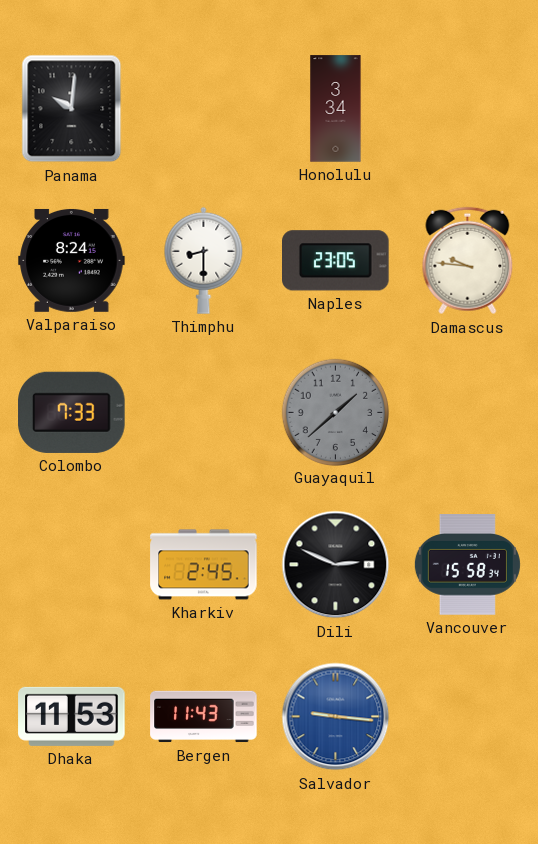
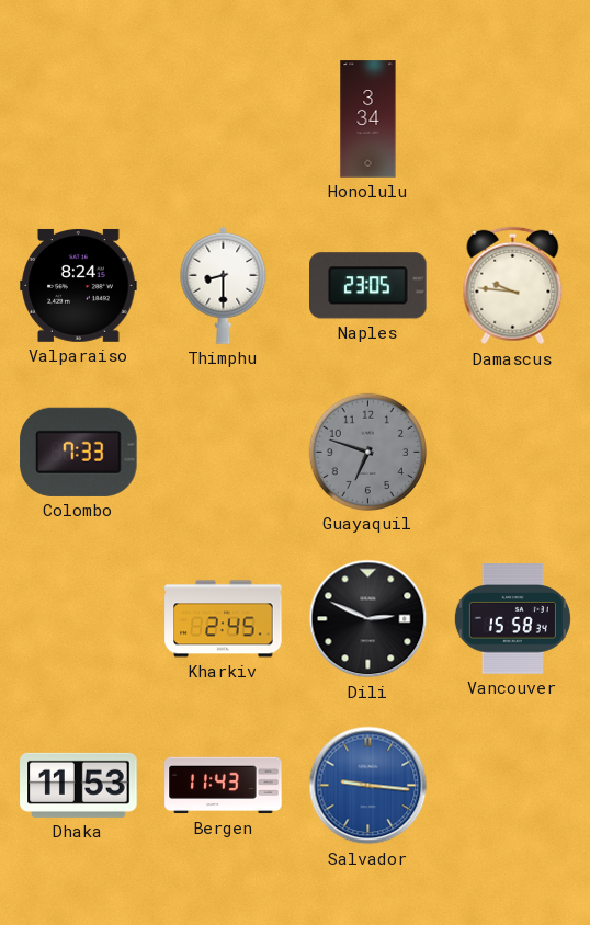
Panama: 10:01 -> none
Guayaquil: 1:38 -> 6:48
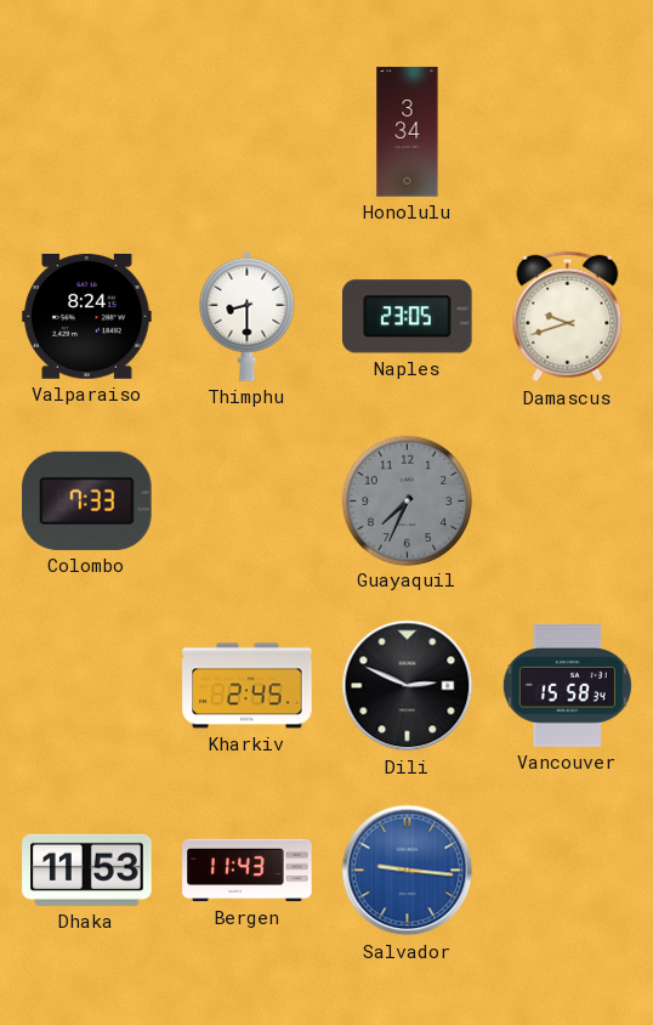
Damascus: 9:46 -> 9:42
Guayaquil: 6:48 -> 7:34
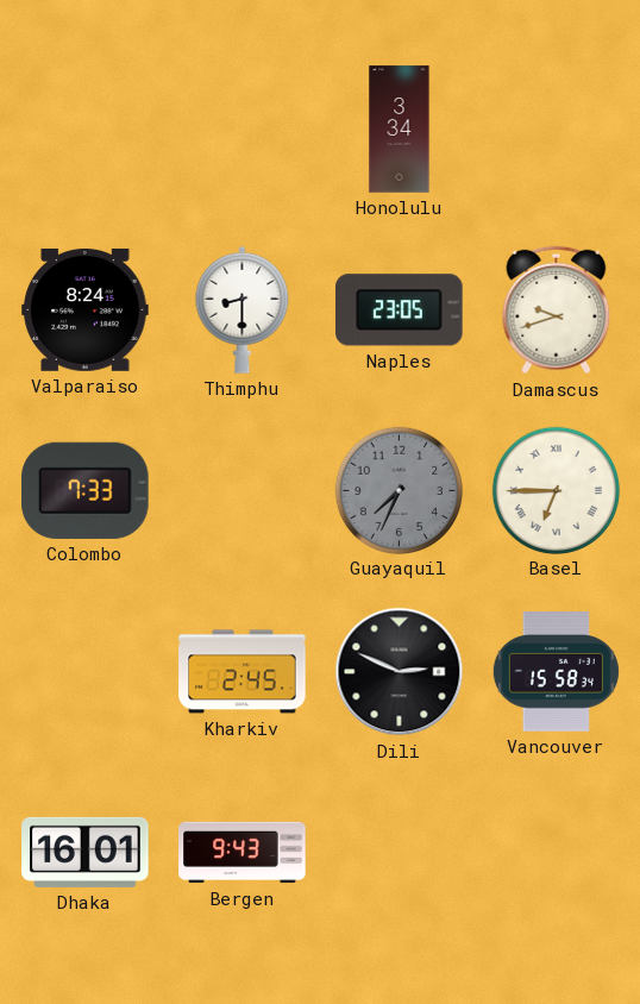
Basel: none -> 6:45
Dhaka: 11:53 -> 16:01
Bergen: 11:43 -> 9:43
Salvador: 9:16 -> none
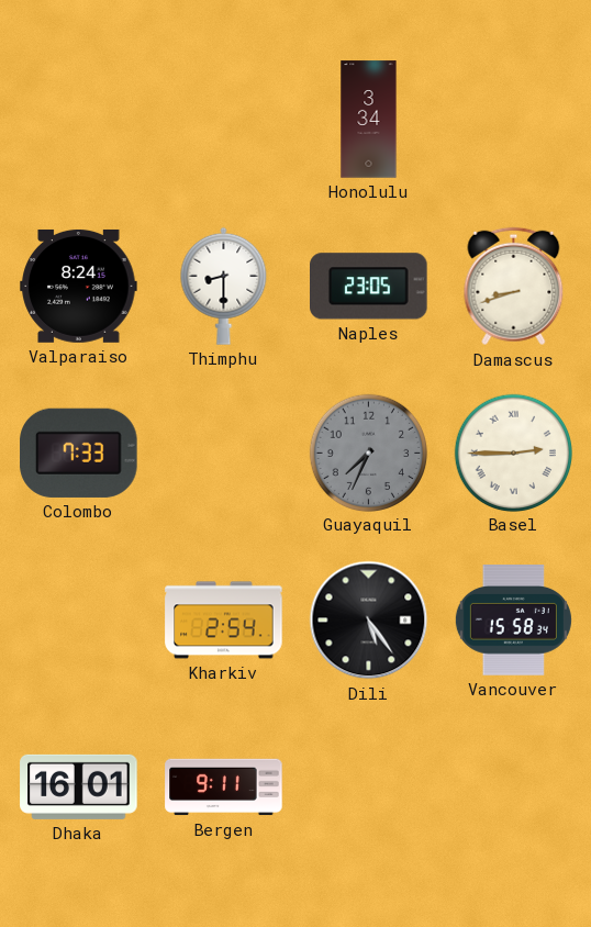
Damascus: 9:42 -> 8:42
Basel: 6:45 -> 2:45
Kharkiv: 2:45 -> 2:54
Dili: 2:49 -> 5:24
Bergen: 9:43 -> 9:11
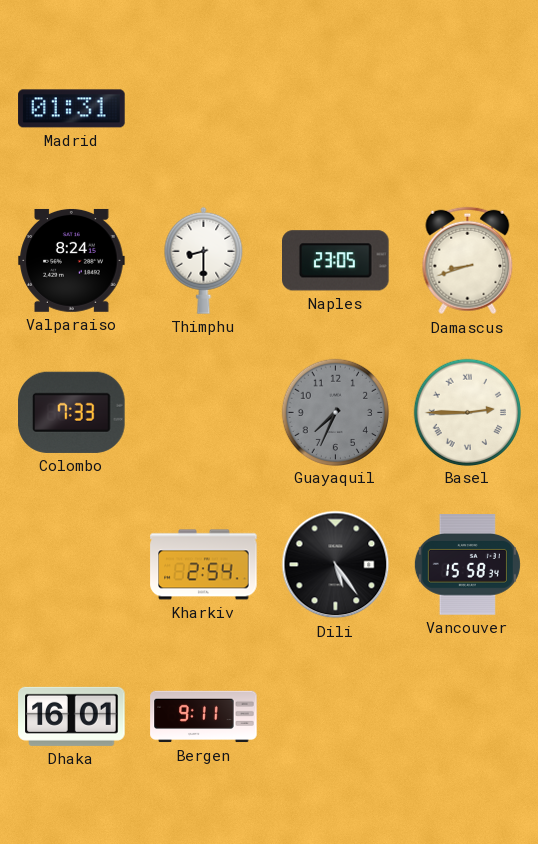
Madrid: none -> 01:31
Honolulu: 3:34 -> none
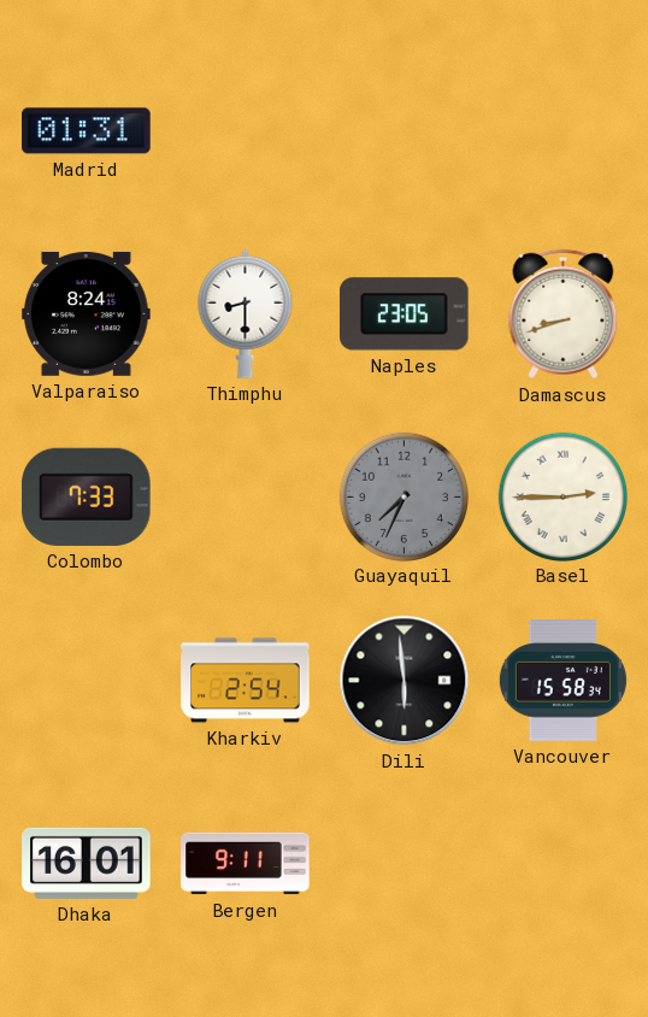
Dili: 5:24 -> 5:59
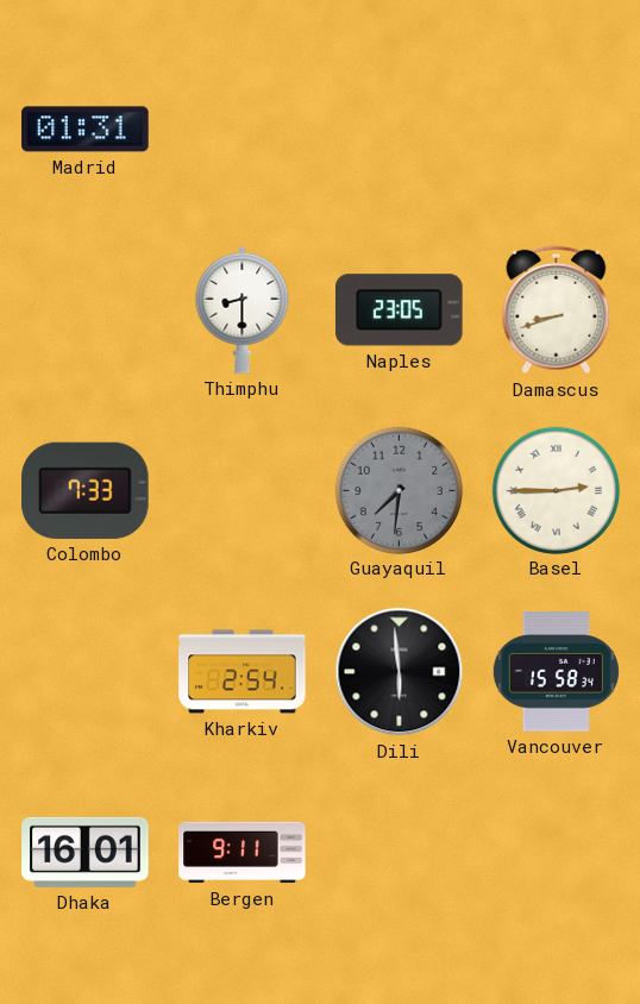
Valparaiso: 8:24 -> none
Guayaquil: 7:34 -> 7:31
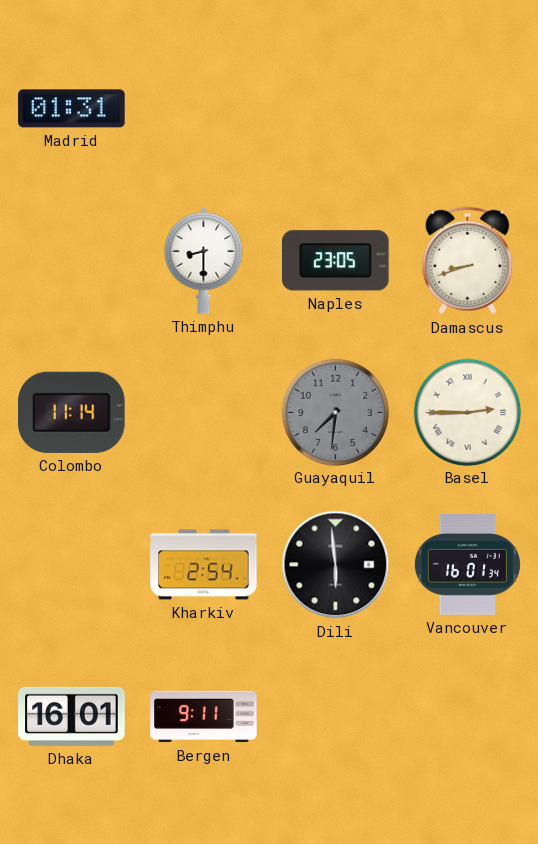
Colombo: 7:33 -> 11:14
Vancouver: 15:58 -> 16:01
